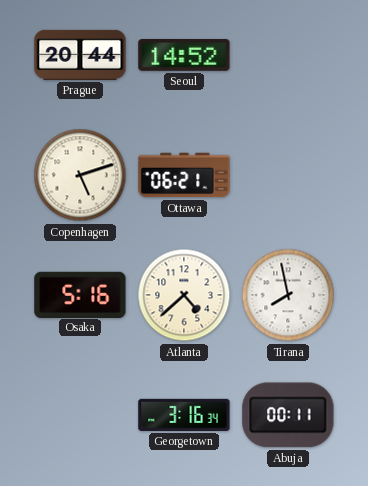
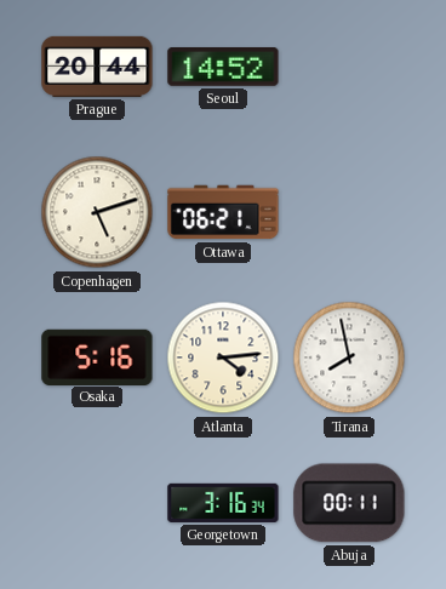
Atlanta: 4:38 -> 4:14
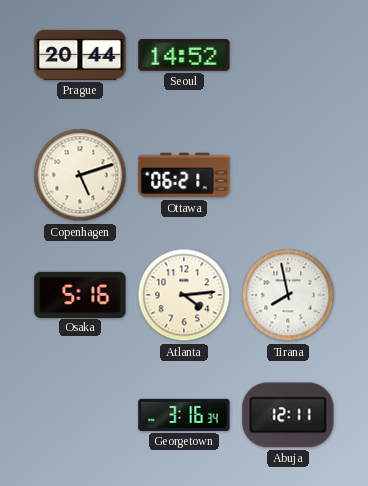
Abuja: 00:11 -> 12:11
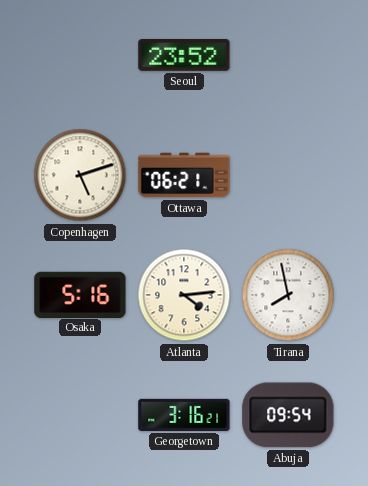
Prague: 20:44 -> none
Seoul: 14:52 -> 23:52
Georgetown: 3:16:34 -> 3:16:21
Abuja: 12:11 -> 09:54
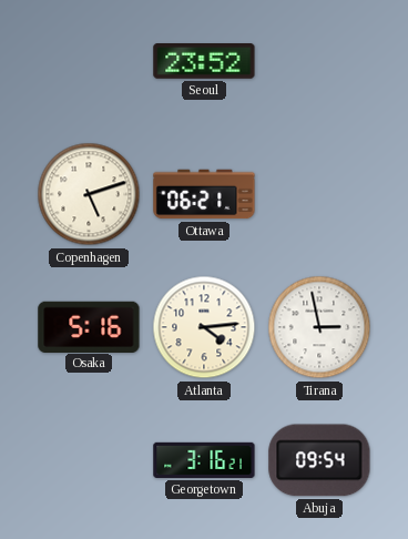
Tirana: 7:58 -> 2:58
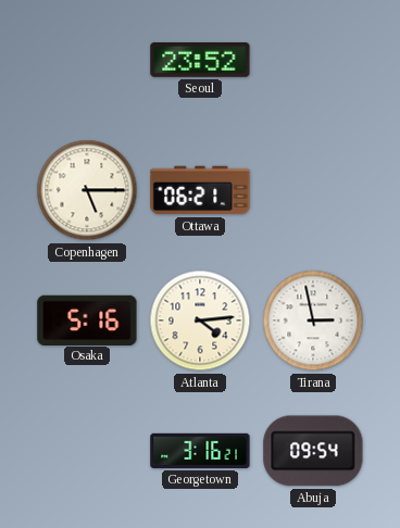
Copenhagen: 5:12 -> 5:15
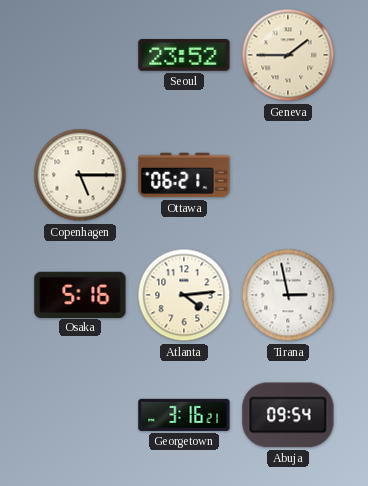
Geneva: none -> 1:45
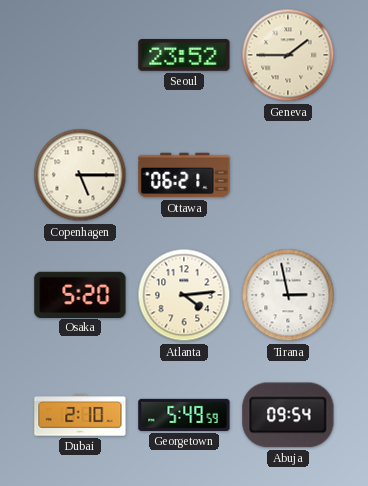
Osaka: 5:16 -> 5:20
Dubai: none -> 2:10
Georgetown: 3:16 -> 5:49
